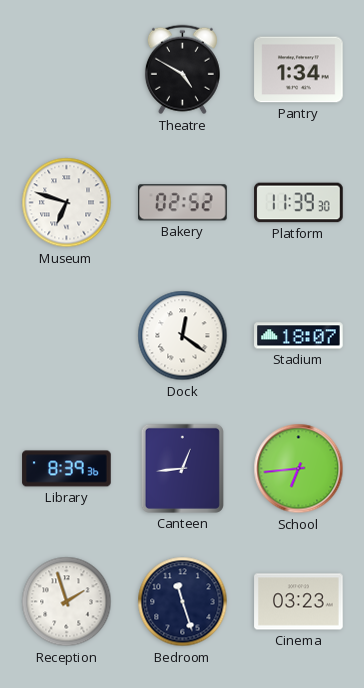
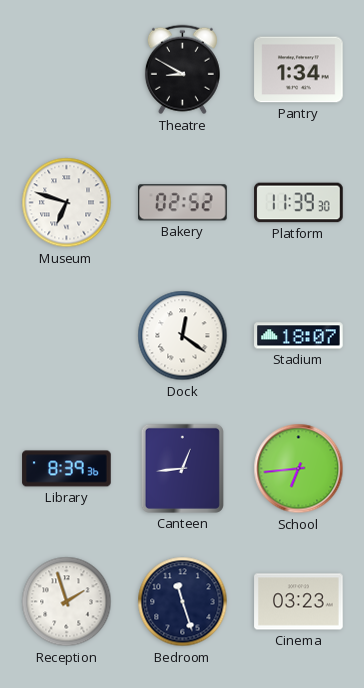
Theatre: 4:50 -> 8:50
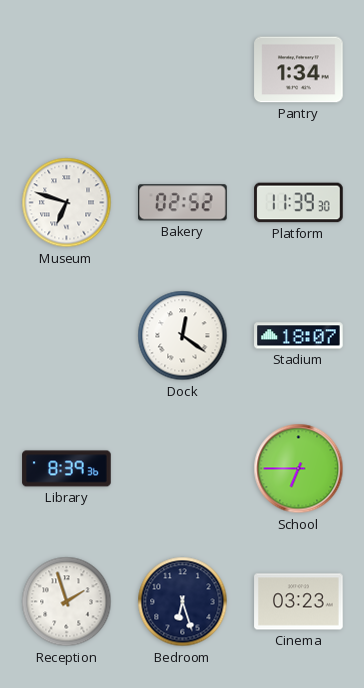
Theatre: 8:50 -> none
Canteen: 12:44 -> none
School: 6:44 -> 6:45
Bedroom: 11:27 -> 6:27
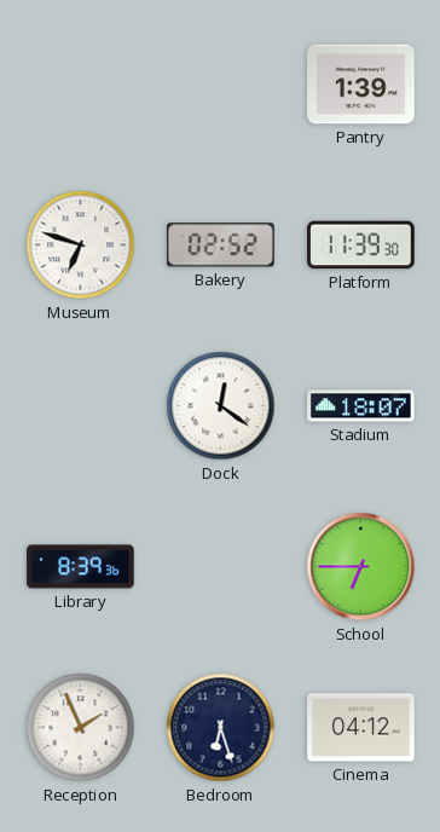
Pantry: 1:34 -> 1:39
Reception: 1:57 -> 1:56
Cinema: 03:23 -> 04:12
